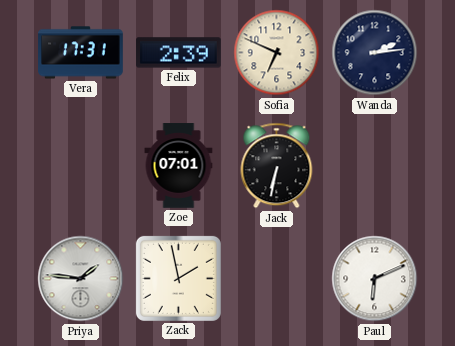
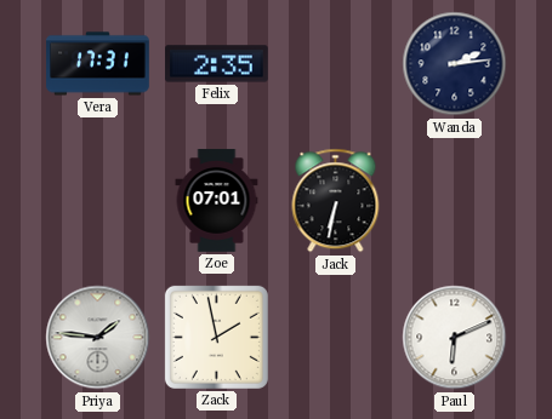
Felix: 2:39 -> 2:35
Sofia: 6:49 -> none
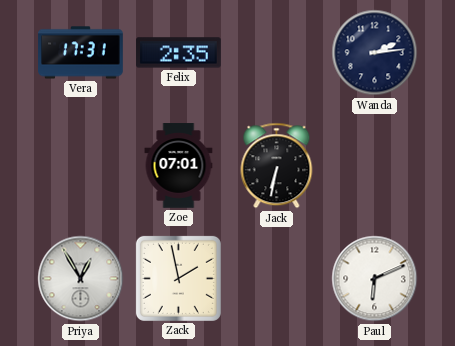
Priya: 1:46 -> 12:55
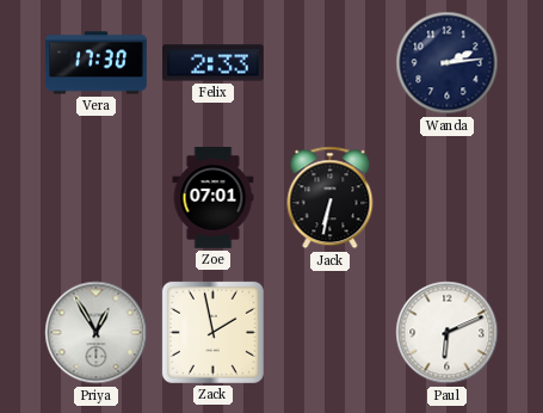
Vera: 17:31 -> 17:30
Felix: 2:35 -> 2:33
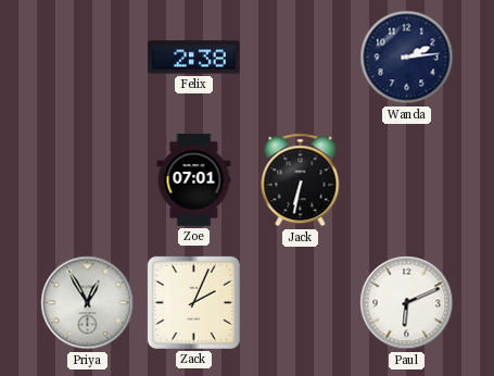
Vera: 17:30 -> none
Felix: 2:33 -> 2:38
Zack: 1:58 -> 2:04
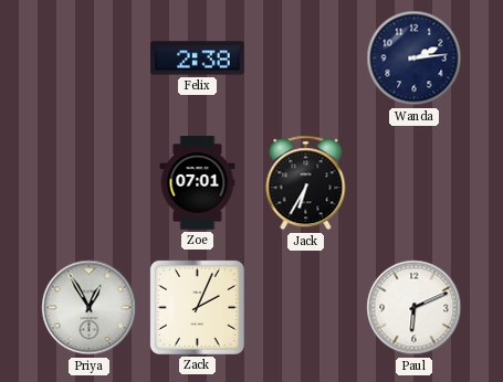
Jack: 6:32 -> 6:35
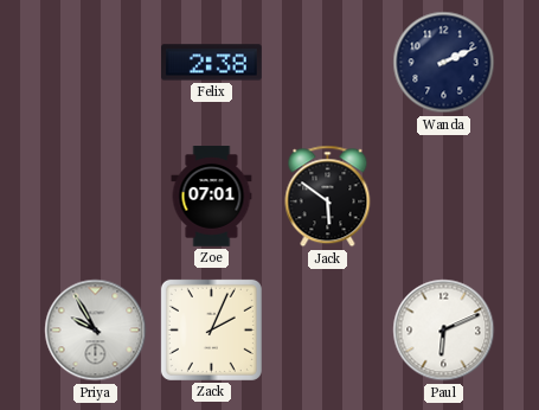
Wanda: 2:14 -> 2:11
Jack: 6:35 -> 5:51
Priya: 12:55 -> 9:55
